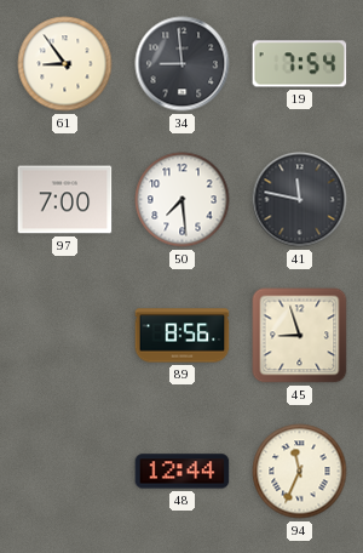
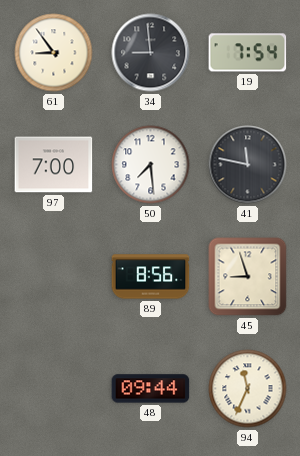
48: 12:44 -> 09:44
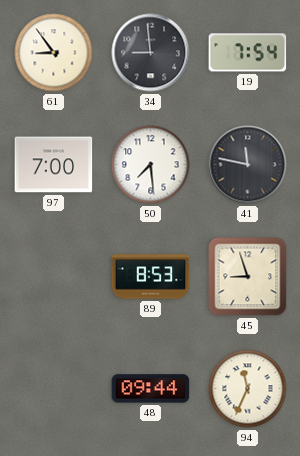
89: 8:56 -> 8:53
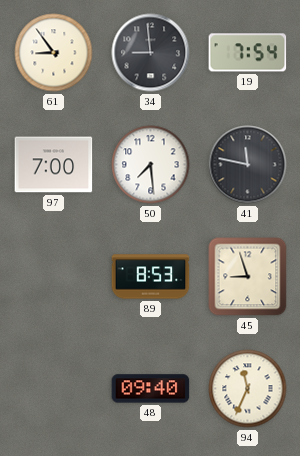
48: 09:44 -> 09:40
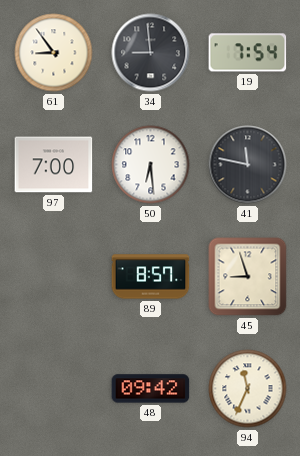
50: 7:29 -> 6:29
89: 8:53 -> 8:57
48: 09:40 -> 09:42
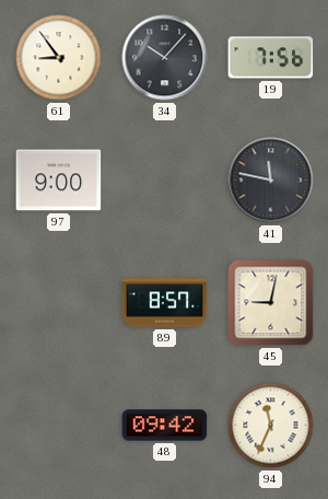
34: 8:59 -> 10:07
19: 7:54 -> 7:56
97: 7:00 -> 9:00
50: 6:29 -> none
45: 8:57 -> 9:02
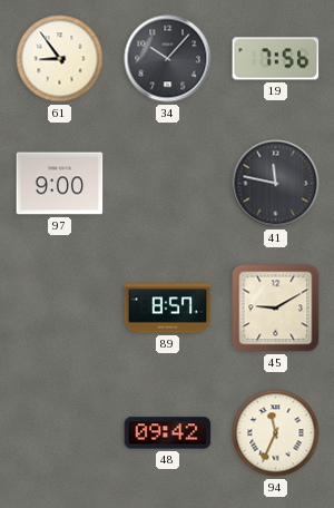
45: 9:02 -> 9:10
